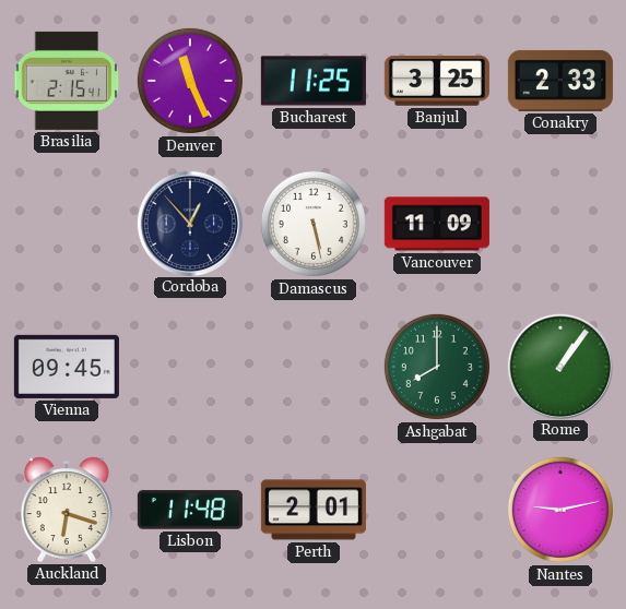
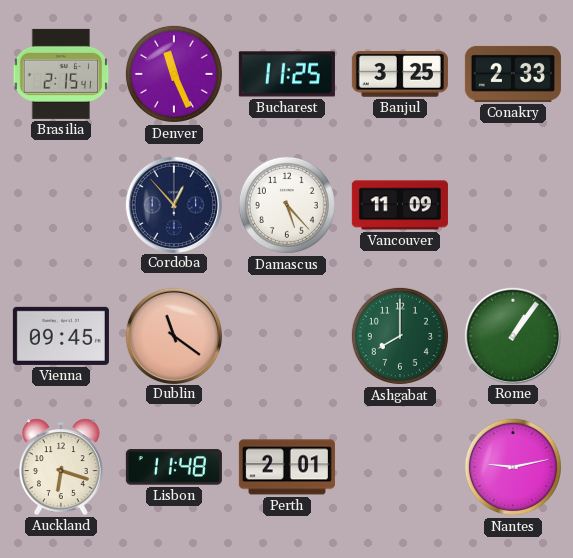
Damascus: 5:28 -> 5:23
Dublin: none -> 11:21
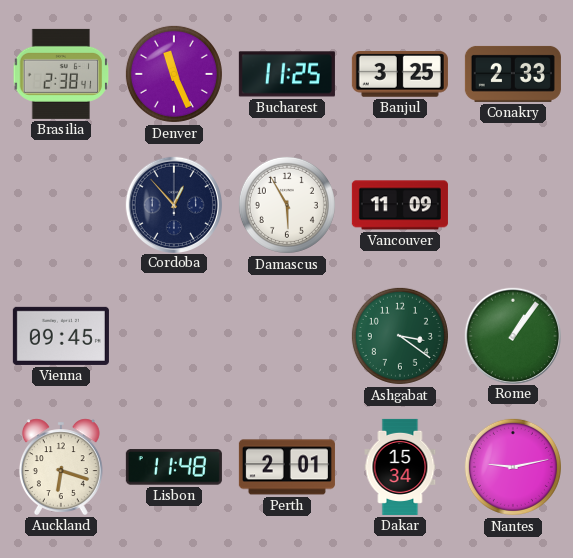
Brasilia: 2:15 -> 2:38
Damascus: 5:23 -> 5:55
Dublin: 11:21 -> none
Ashgabat: 8:00 -> 3:21
Dakar: none -> 15:34
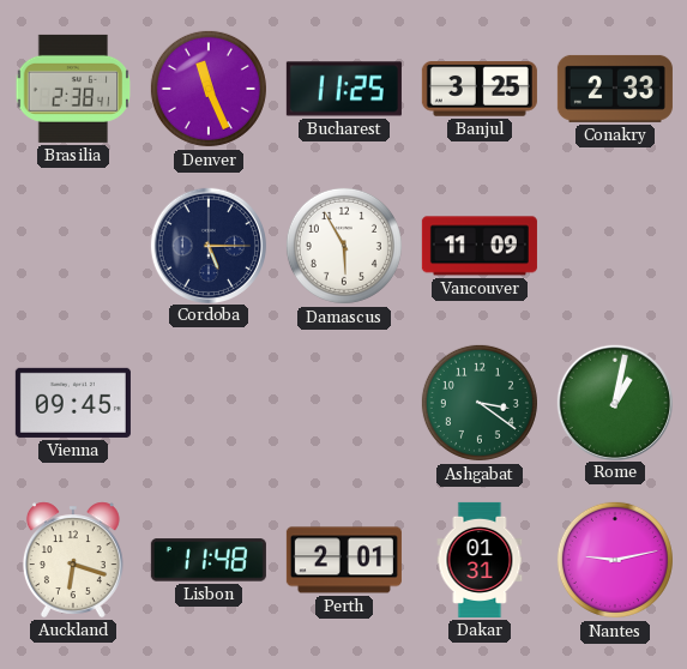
Cordoba: 12:53 -> 5:15
Rome: 1:06 -> 1:02
Dakar: 15:34 -> 01:31
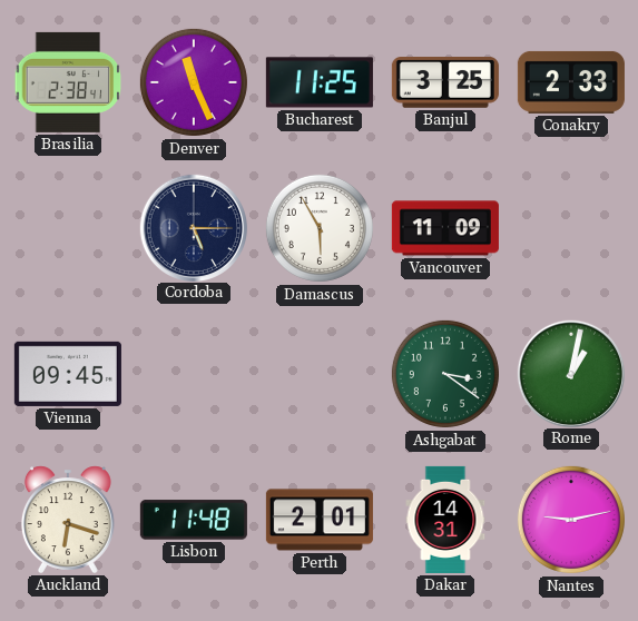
Dakar: 01:31 -> 14:31
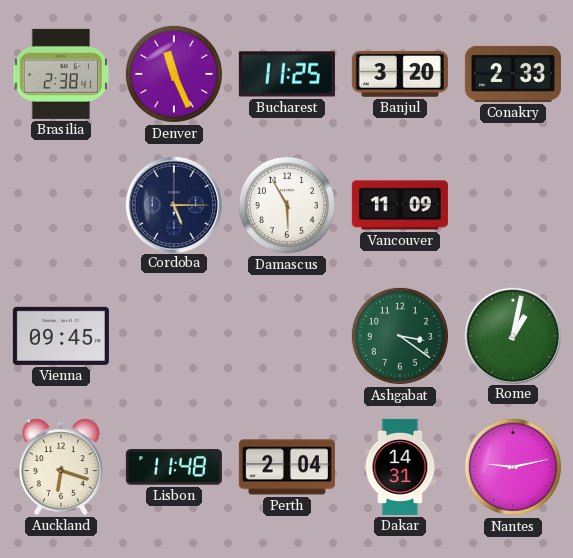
Banjul: 3:25 -> 3:20
Perth: 2:01 -> 2:04
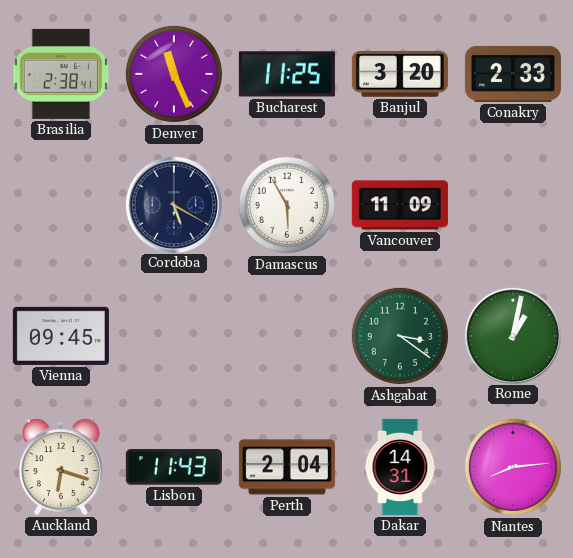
Cordoba: 5:15 -> 5:20
Lisbon: 11:48 -> 11:43
Nantes: 9:13 -> 8:14
